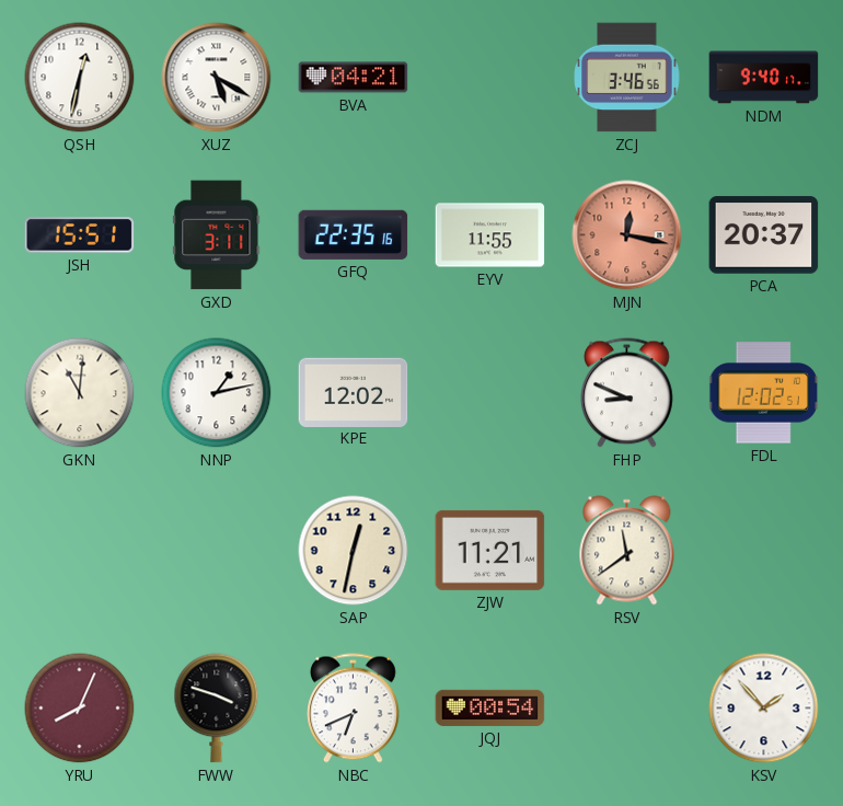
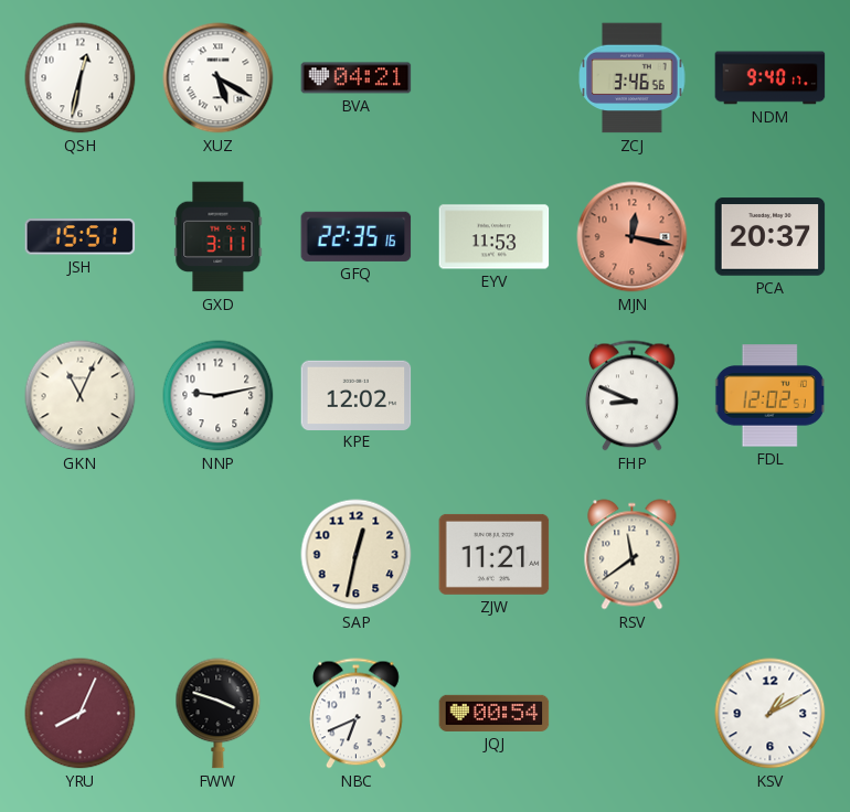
EYV: 11:55 -> 11:53
GKN: 11:01 -> 11:04
NNP: 1:13 -> 9:13
KSV: 1:53 -> 1:10
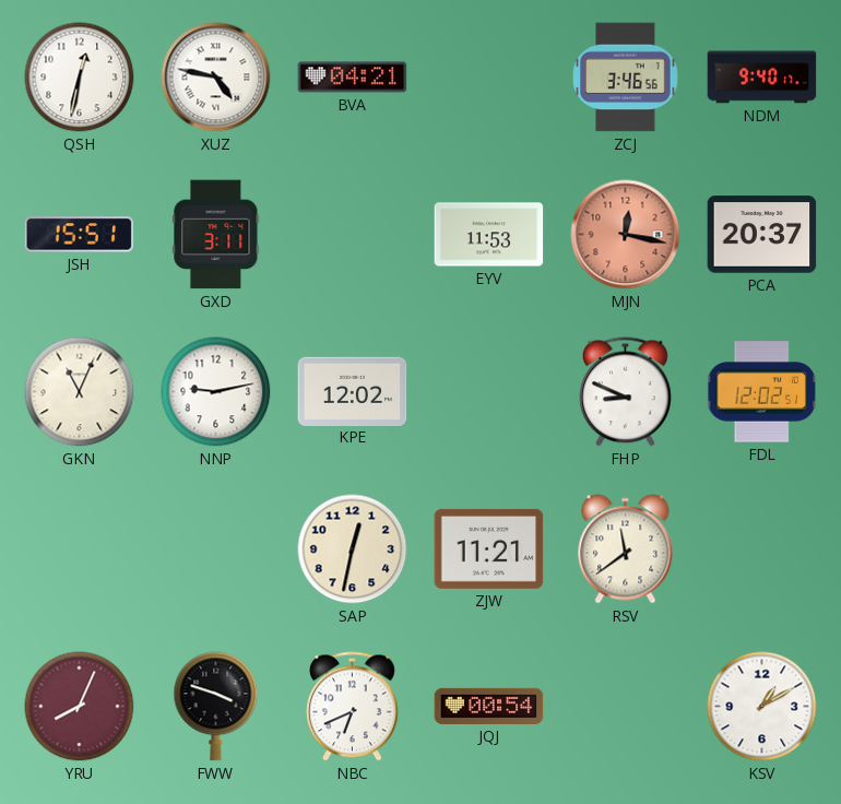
XUZ: 5:20 -> 4:47
GFQ: 22:35 -> none
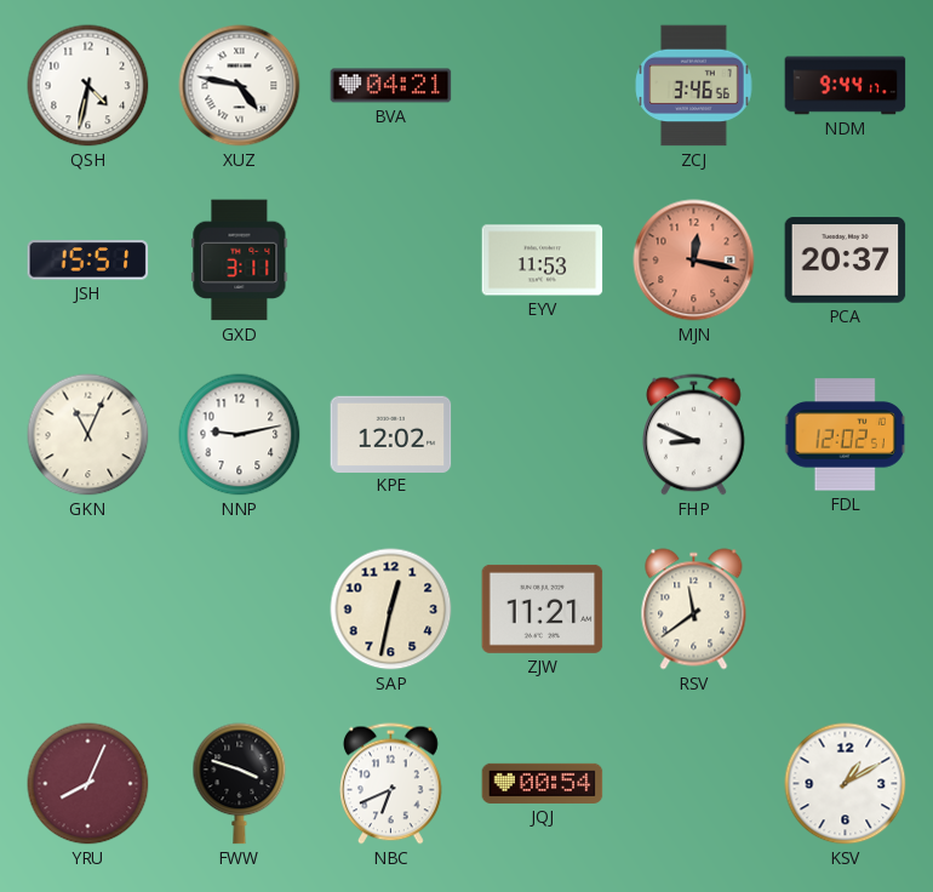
QSH: 12:32 -> 4:32
NDM: 9:40 -> 9:44
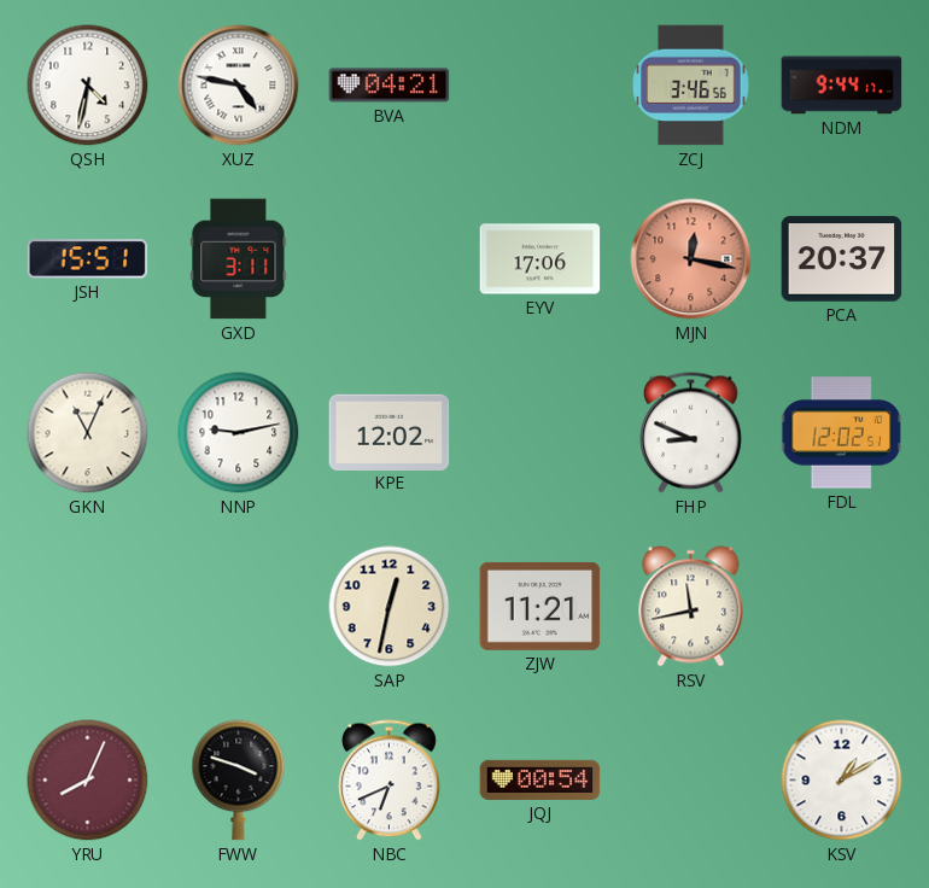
EYV: 11:53 -> 17:06
RSV: 11:39 -> 11:43
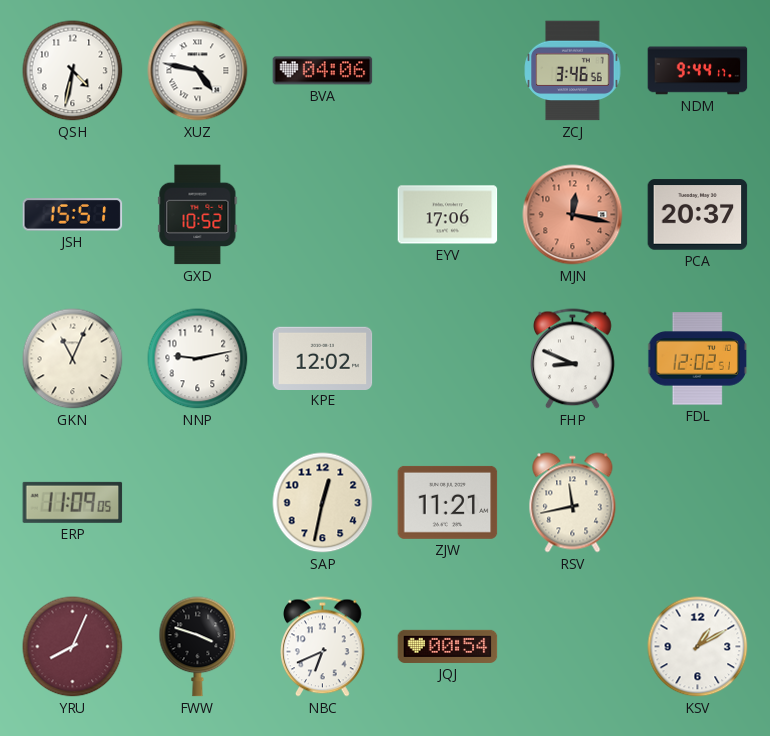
BVA: 04:21 -> 04:06
GXD: 3:11 -> 10:52
ERP: none -> 11:09
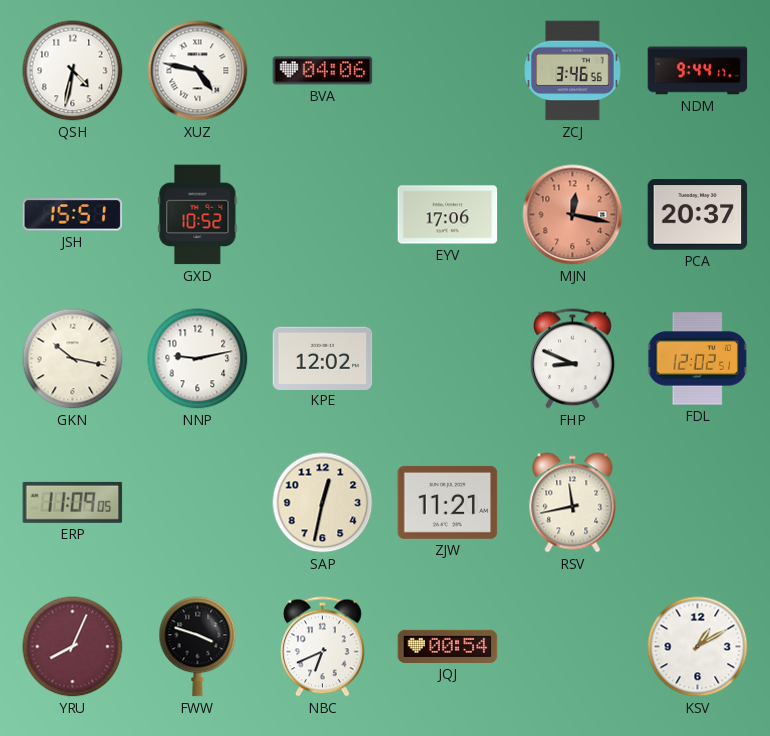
GKN: 11:04 -> 10:17
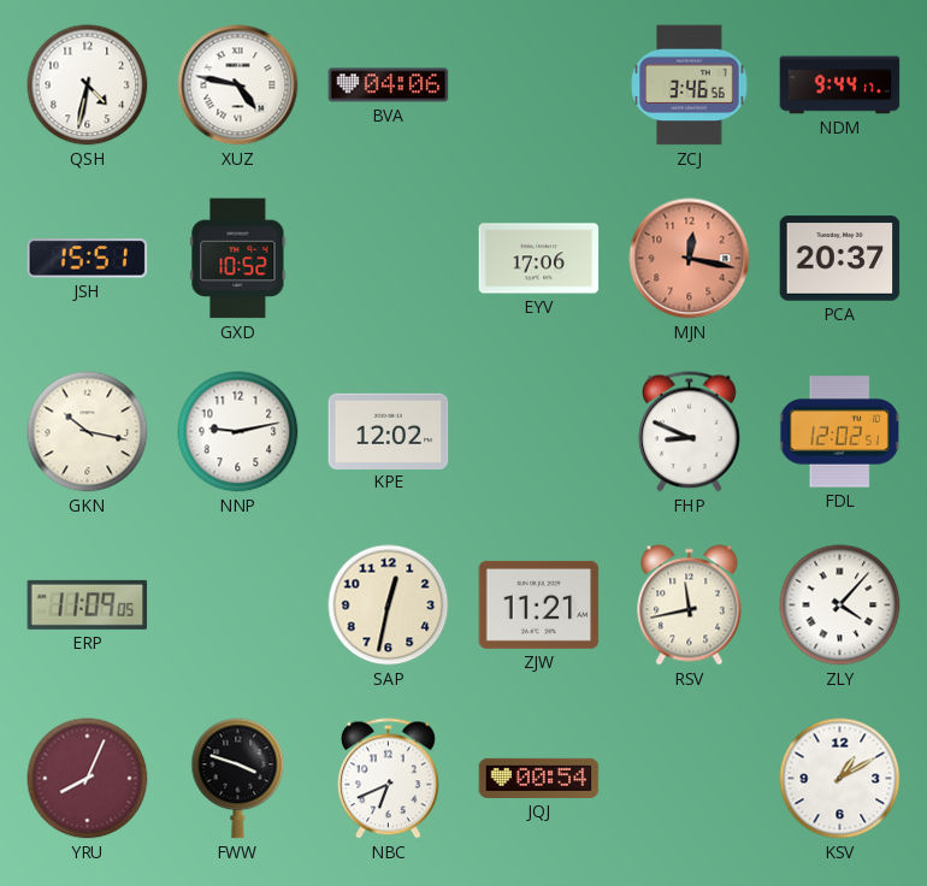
ZLY: none -> 4:07
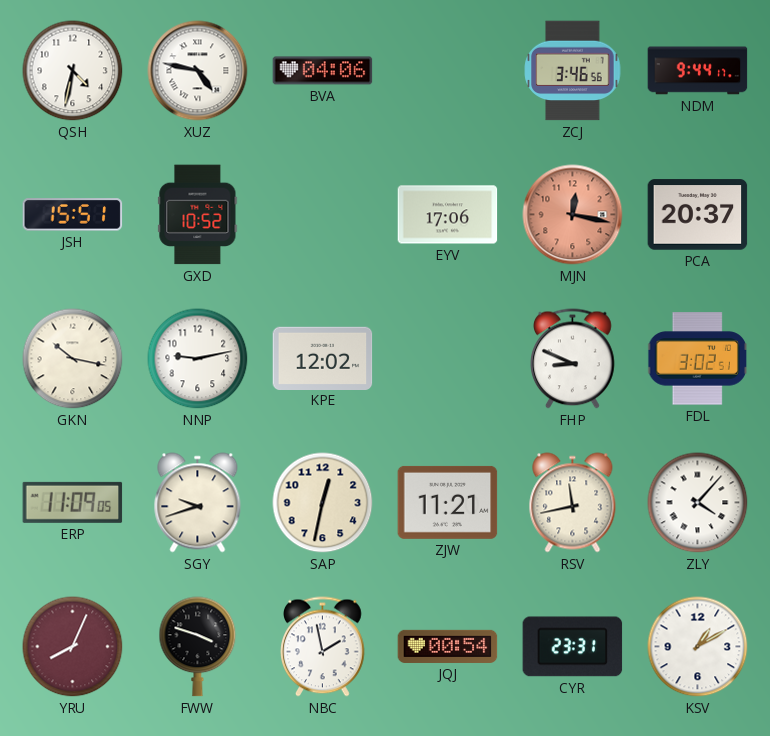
FDL: 12:02 -> 3:02
SGY: none -> 9:42
NBC: 6:41 -> 1:58
CYR: none -> 23:31
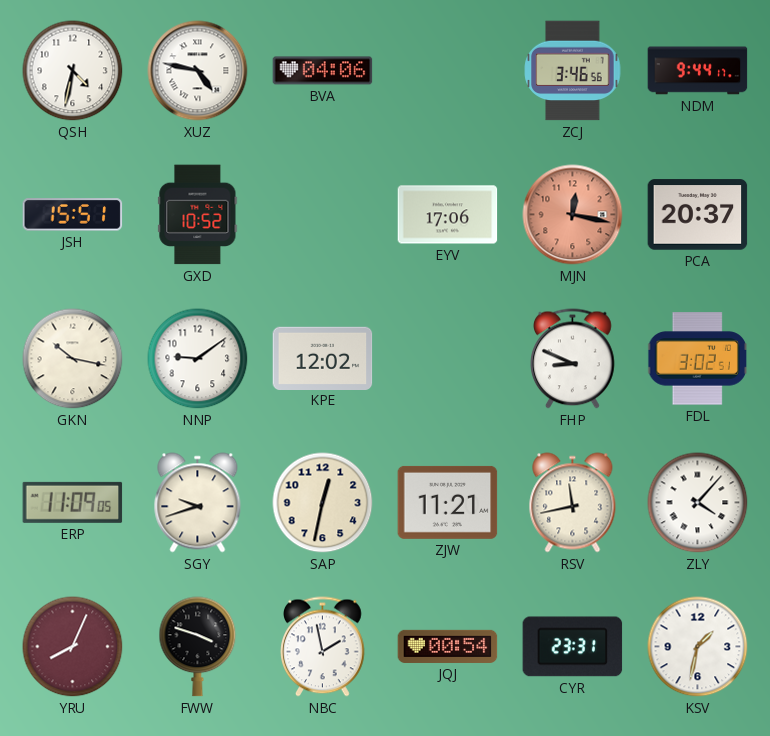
NNP: 9:13 -> 9:09
KSV: 1:10 -> 1:32
